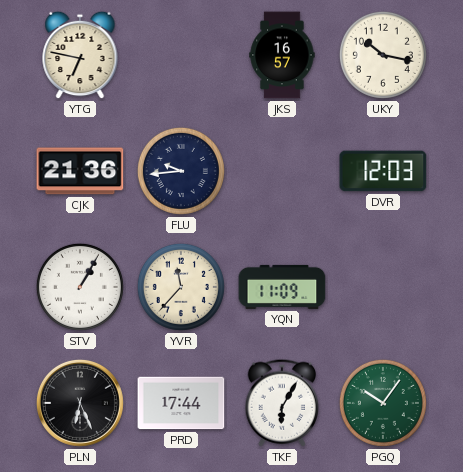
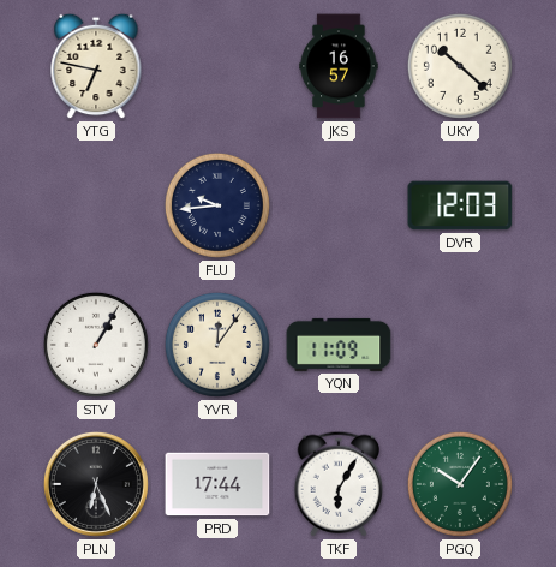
UKY: 10:17 -> 10:22
CJK: 21:36 -> none
YVR: 11:37 -> 12:06
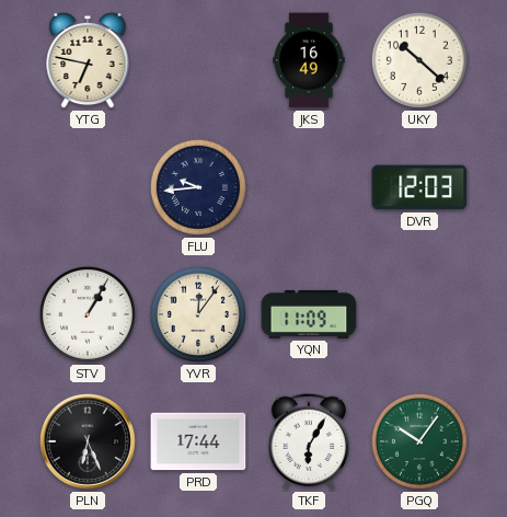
JKS: 16:57 -> 16:49
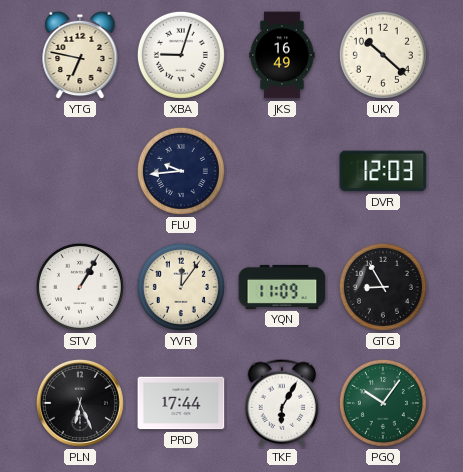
XBA: none -> 9:03
GTG: none -> 8:55
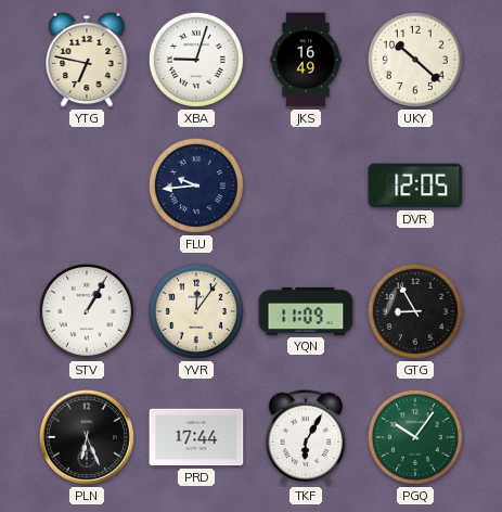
DVR: 12:03 -> 12:05
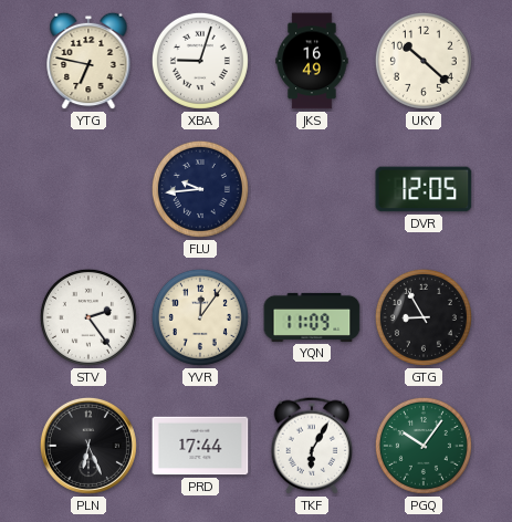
STV: 1:05 -> 2:24
